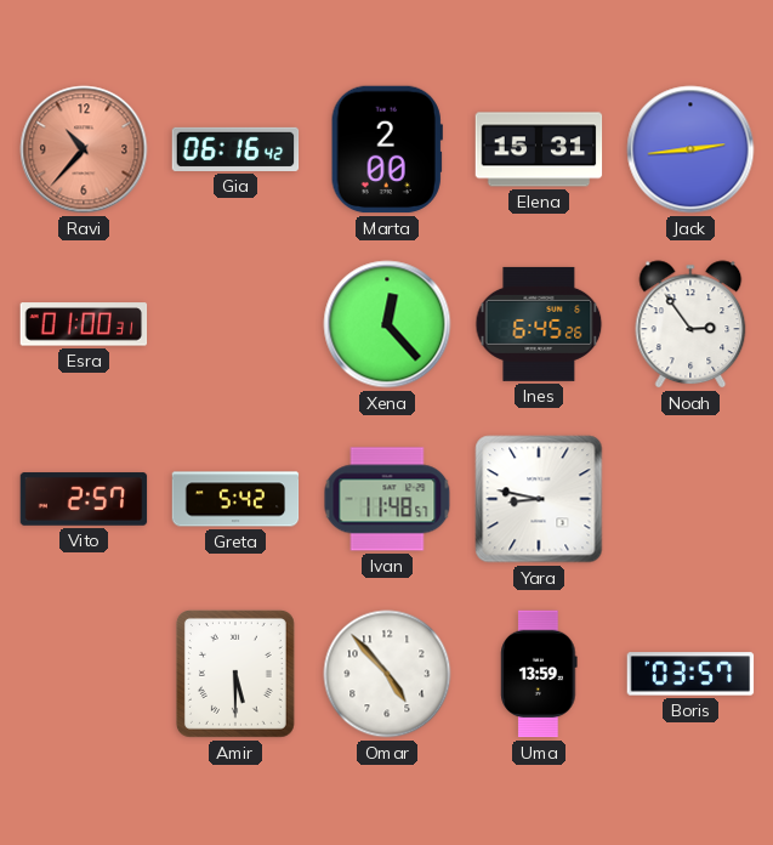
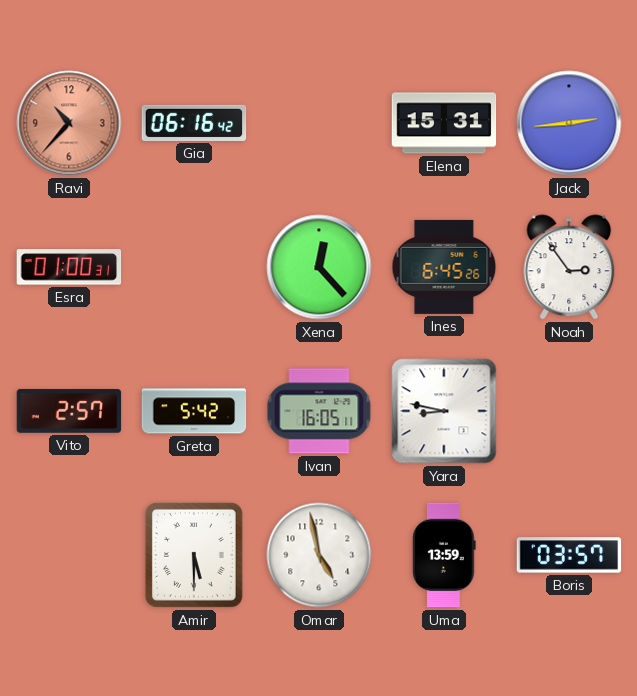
Marta: 2:00 -> none
Ivan: 11:48 -> 16:05
Omar: 4:53 -> 4:58
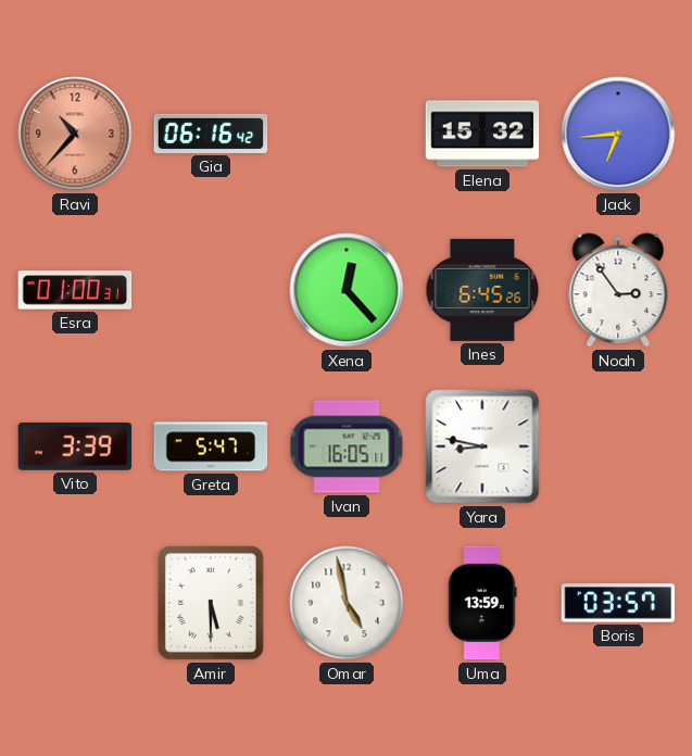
Elena: 15:31 -> 15:32
Jack: 2:44 -> 6:44
Vito: 2:57 -> 3:39
Greta: 5:42 -> 5:47
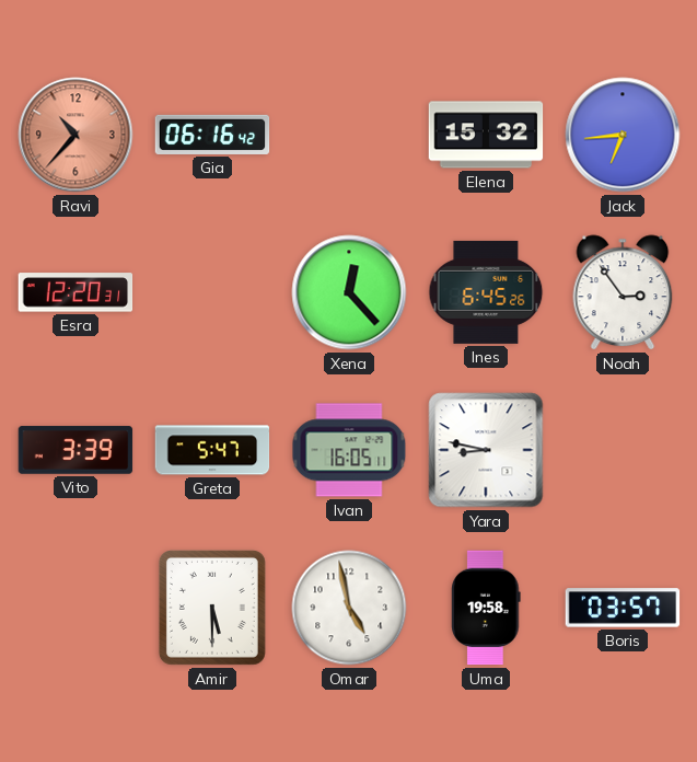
Esra: 01:00 -> 12:20
Uma: 13:59 -> 19:58
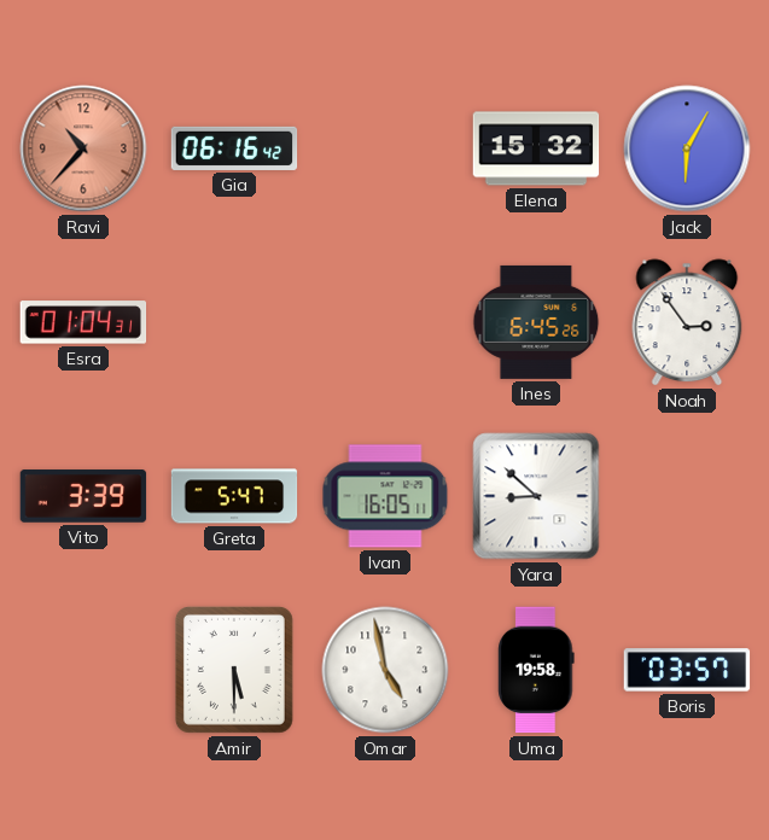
Jack: 6:44 -> 6:05
Esra: 12:20 -> 01:04
Xena: 12:23 -> none
Yara: 8:47 -> 8:52
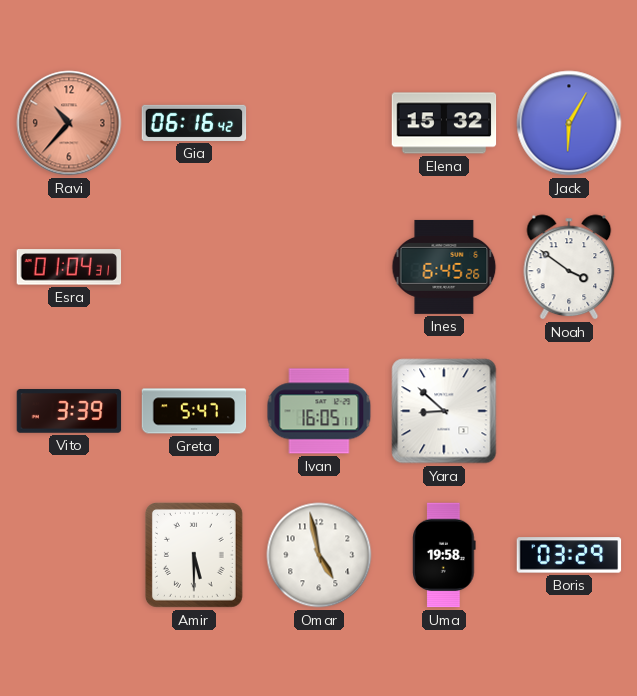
Noah: 2:54 -> 3:51
Boris: 03:57 -> 03:29
